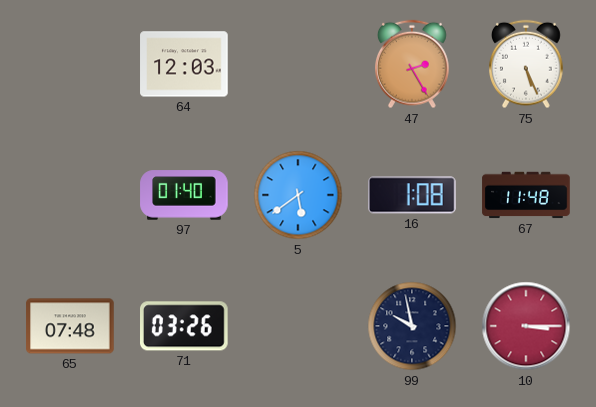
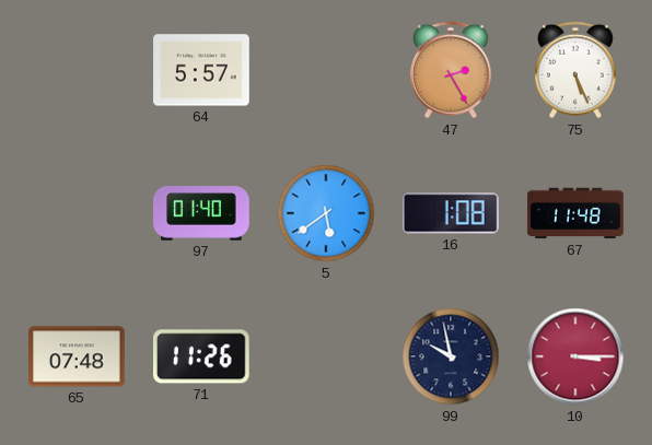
64: 12:03 -> 5:57
71: 03:26 -> 11:26
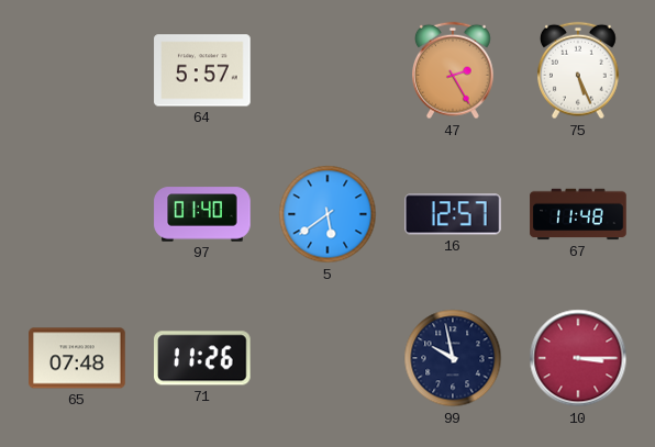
16: 1:08 -> 12:57
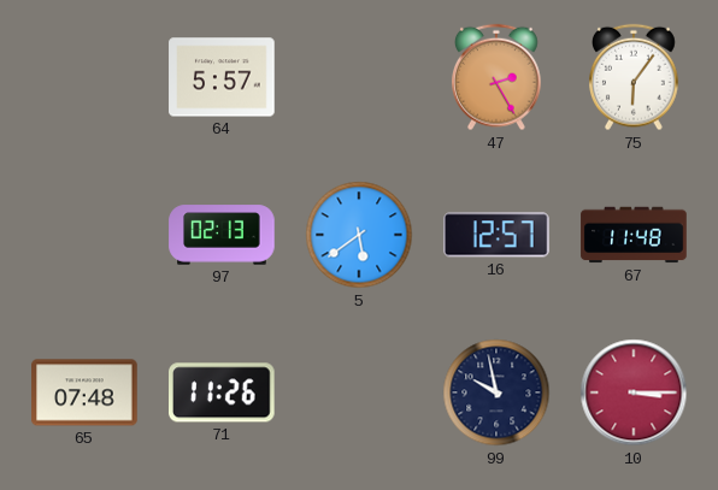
75: 5:26 -> 6:06
97: 01:40 -> 02:13
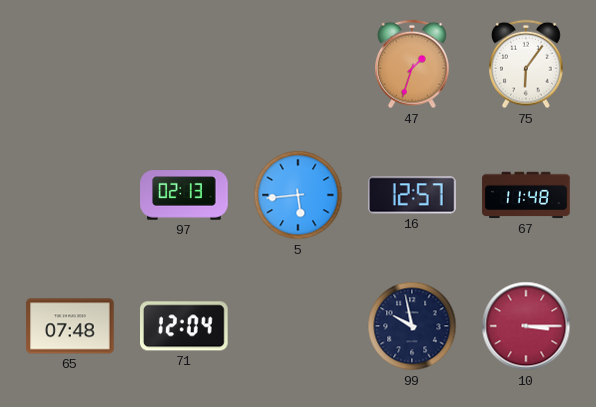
64: 5:57 -> none
47: 2:25 -> 1:33
5: 5:39 -> 5:44
71: 11:26 -> 12:04
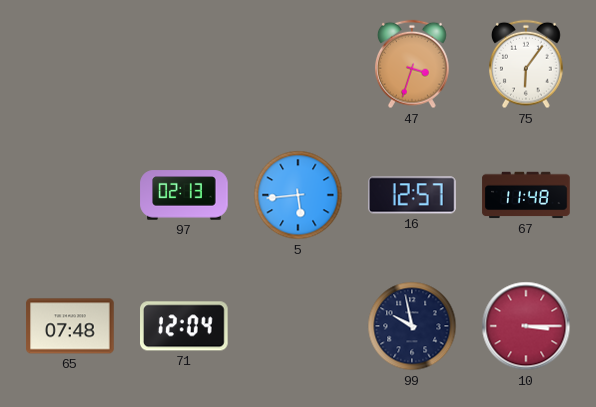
47: 1:33 -> 3:33
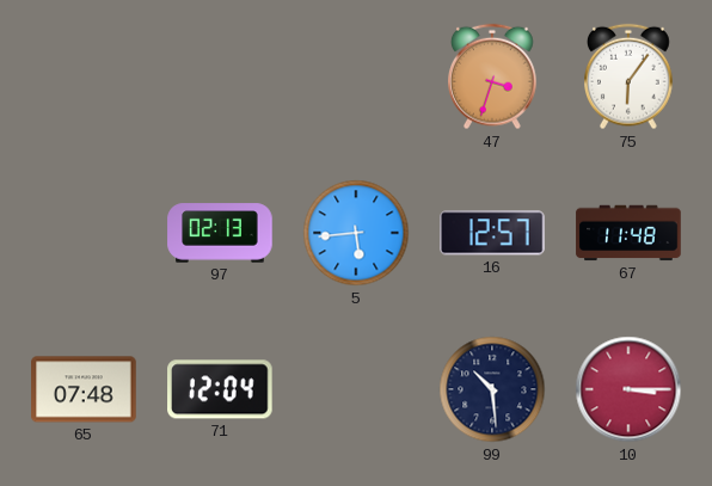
99: 9:58 -> 10:29
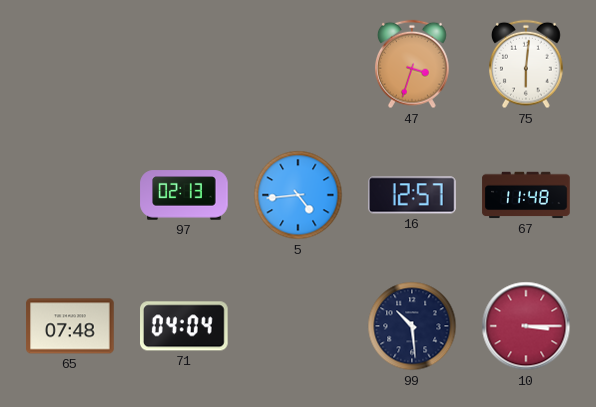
75: 6:06 -> 6:01
5: 5:44 -> 4:44
71: 12:04 -> 04:04
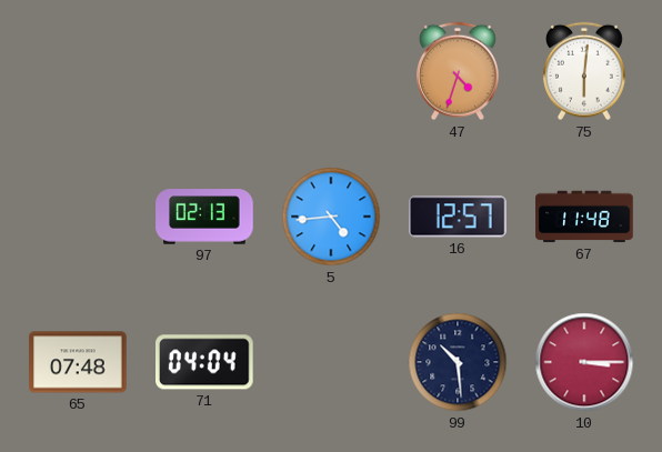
47: 3:33 -> 4:33
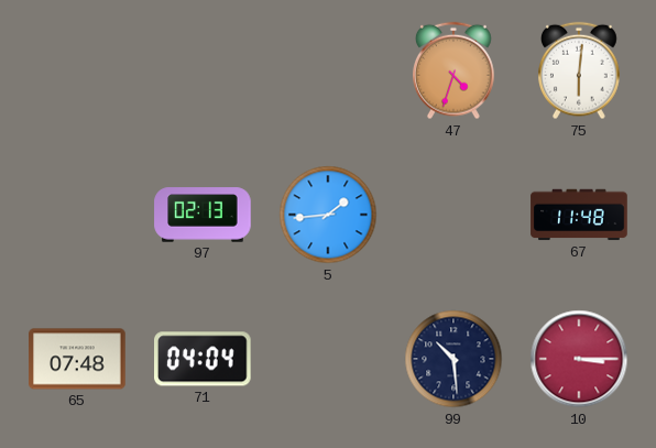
5: 4:44 -> 1:44
16: 12:57 -> none
